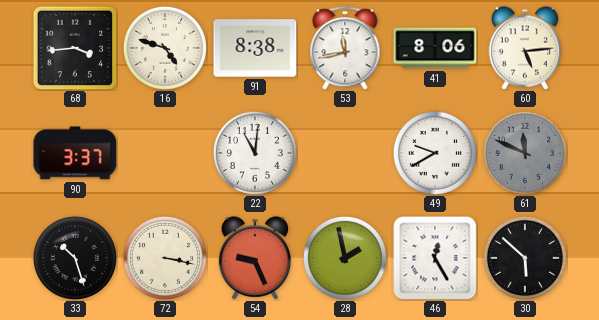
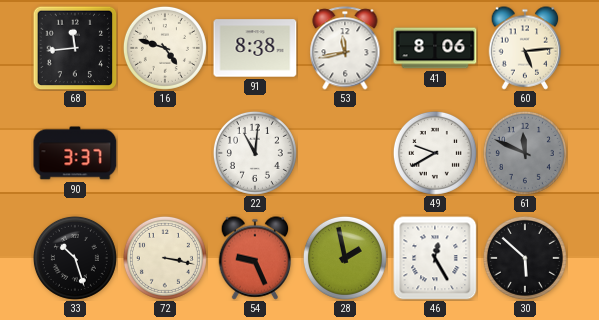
68: 3:44 -> 11:44
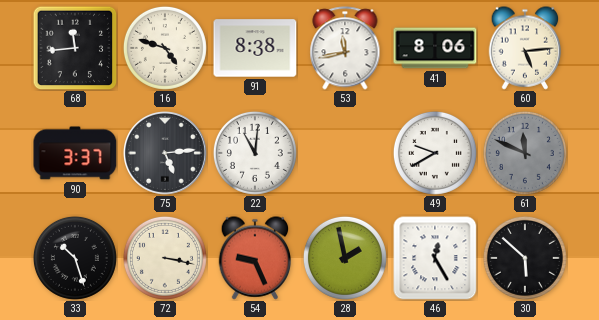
75: none -> 5:14
